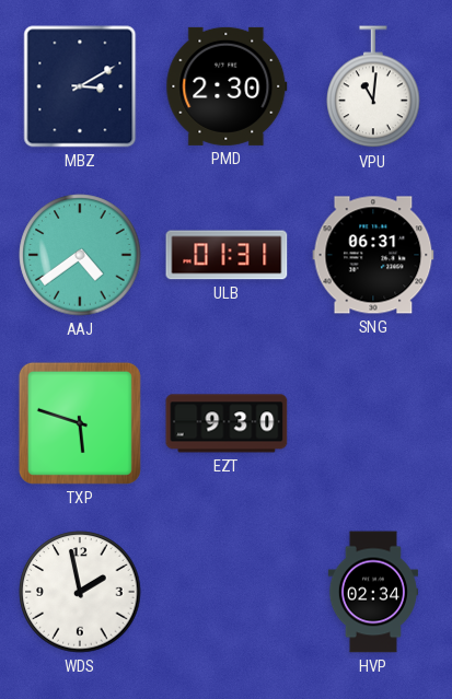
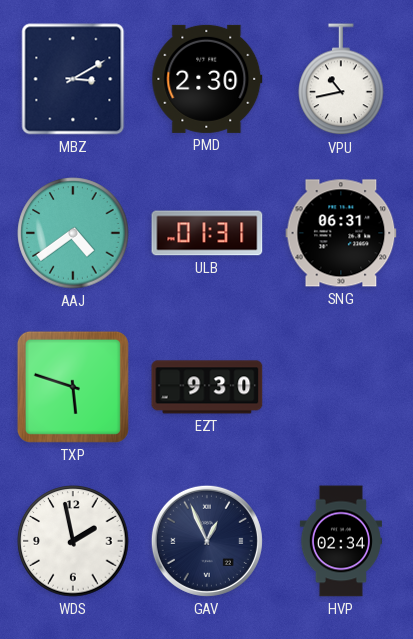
VPU: 11:01 -> 10:43
GAV: none -> 12:56
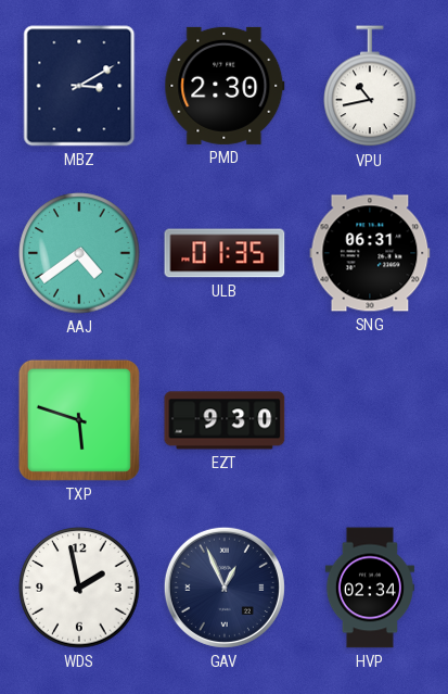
ULB: 01:31 -> 01:35
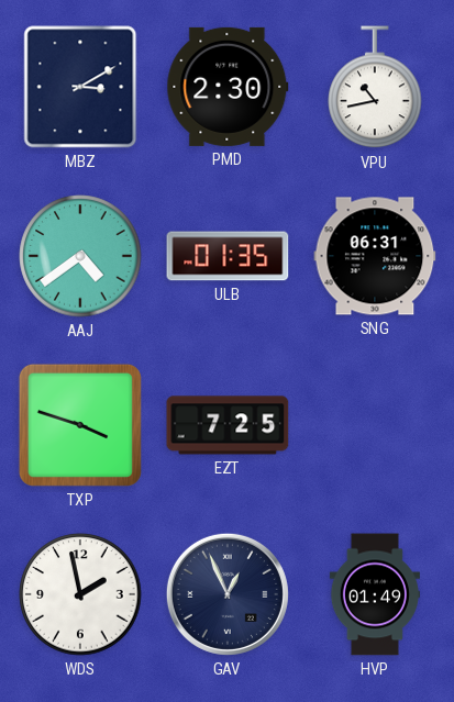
TXP: 5:48 -> 3:48
EZT: 9:30 -> 7:25
HVP: 02:34 -> 01:49
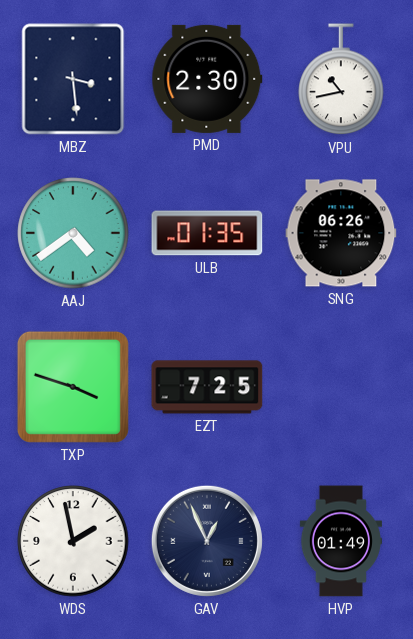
MBZ: 3:10 -> 3:29
SNG: 06:31 -> 06:26
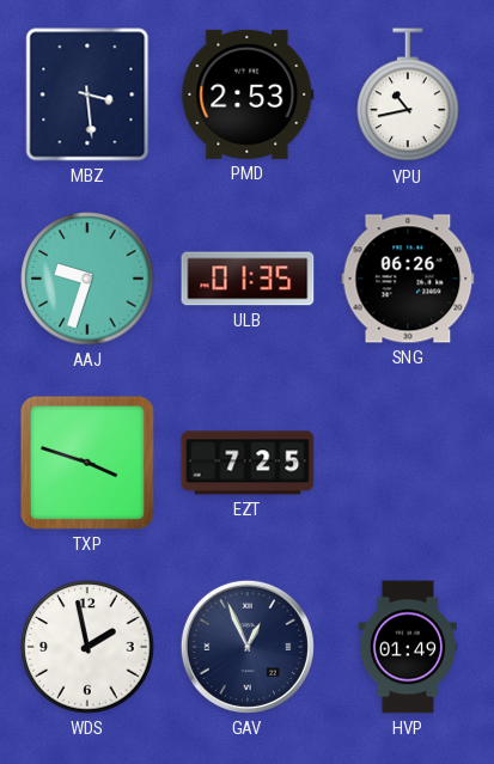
PMD: 2:30 -> 2:53
AAJ: 4:39 -> 9:33
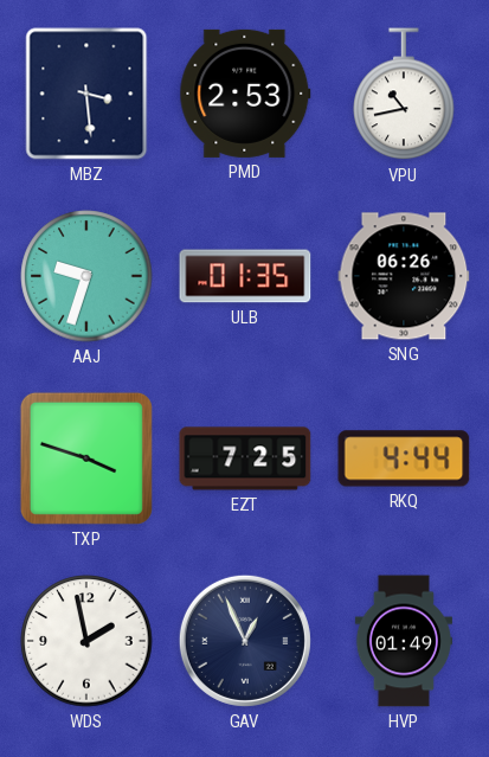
RKQ: none -> 4:44
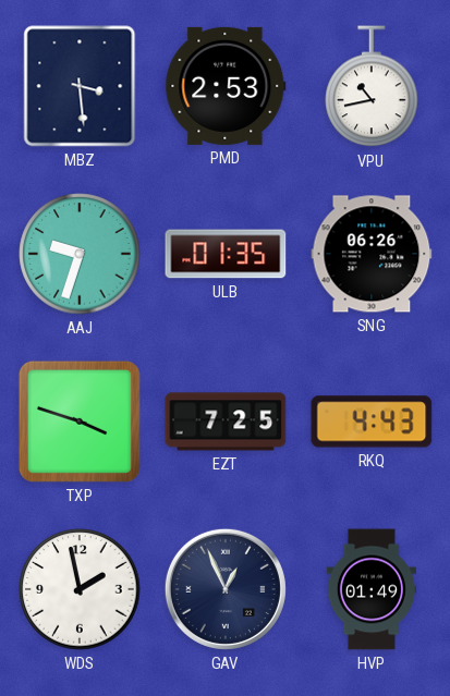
RKQ: 4:44 -> 4:43
